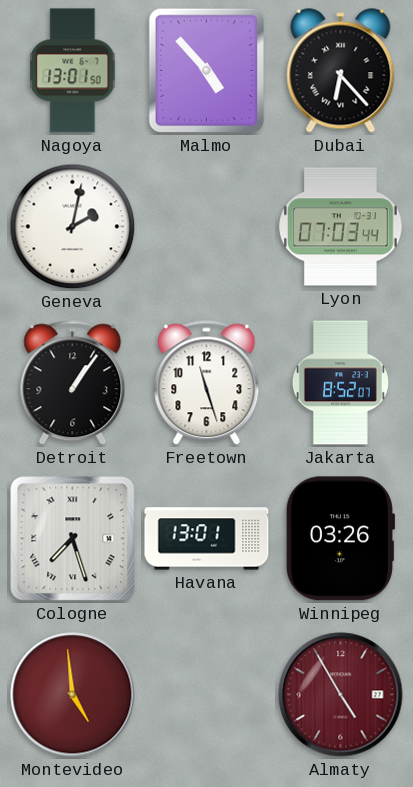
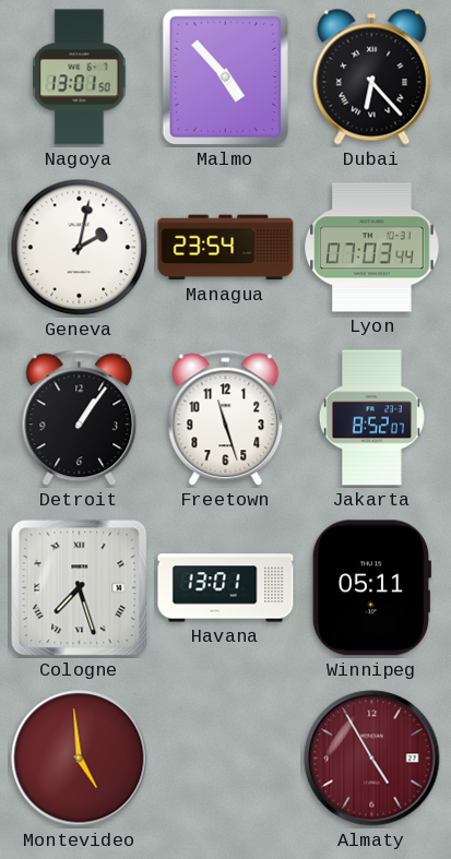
Managua: none -> 23:54
Winnipeg: 03:26 -> 05:11
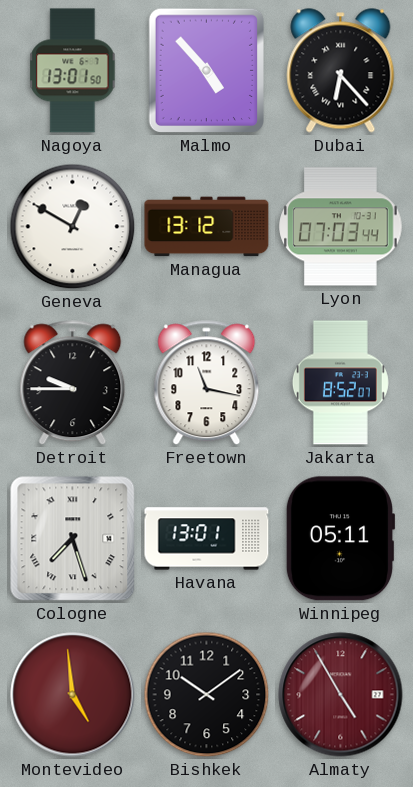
Geneva: 2:02 -> 12:50
Managua: 23:54 -> 13:12
Detroit: 1:06 -> 9:45
Freetown: 11:27 -> 11:17
Bishkek: none -> 10:09
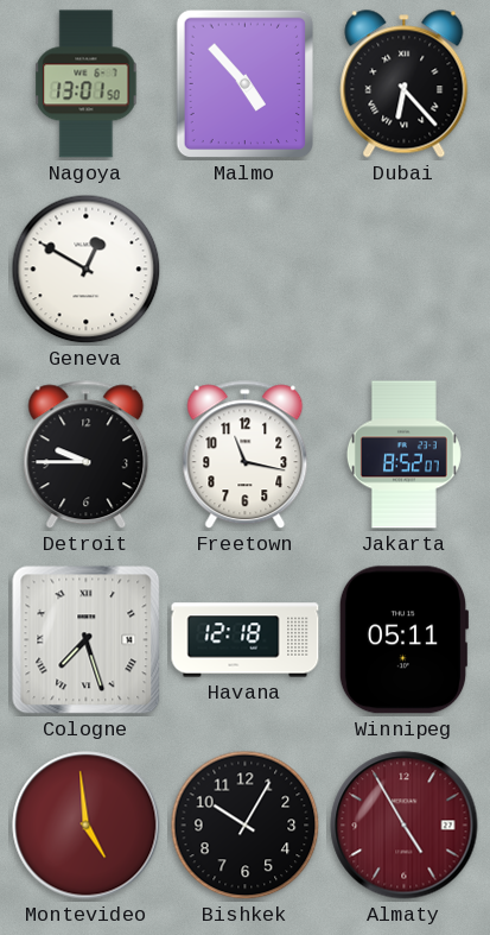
Managua: 13:12 -> none
Lyon: 07:03 -> none
Havana: 13:01 -> 12:18
Bishkek: 10:09 -> 10:05
